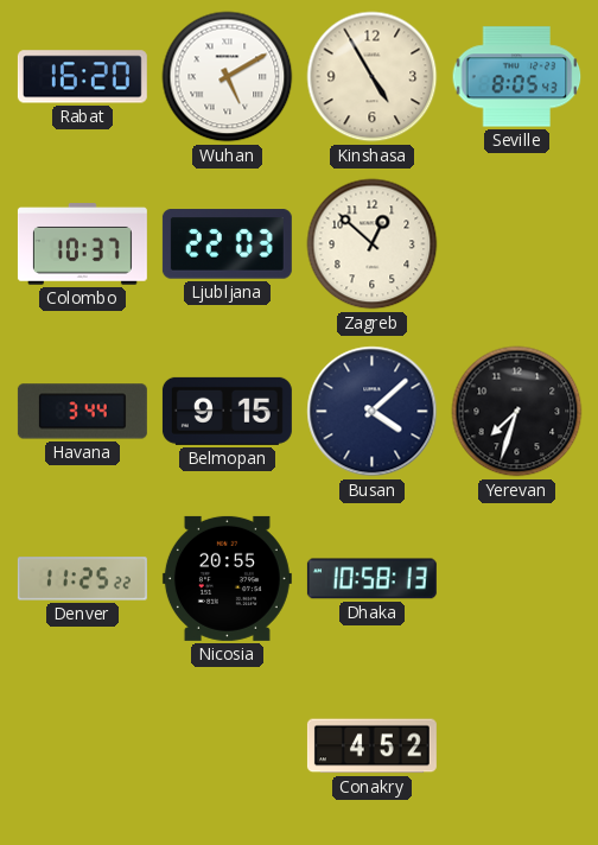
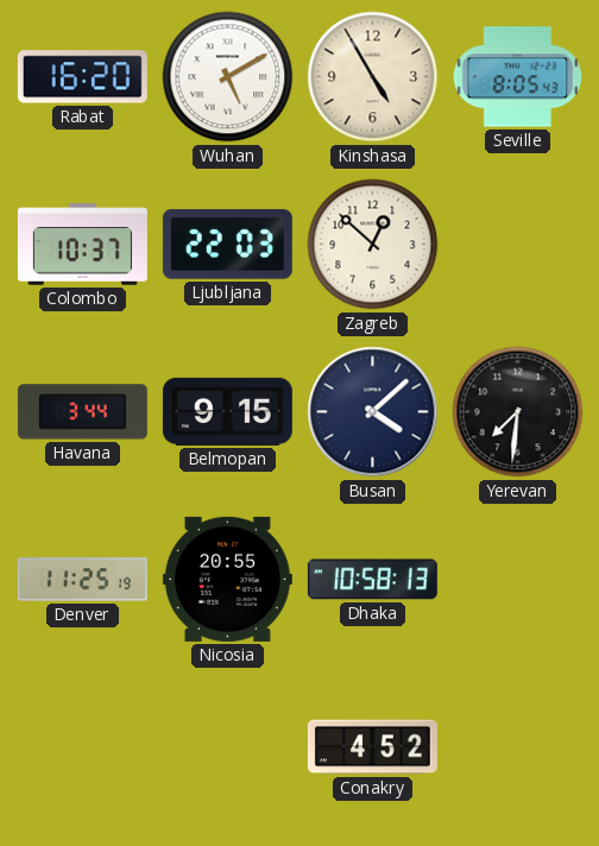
Yerevan: 7:33 -> 7:31
Denver: 11:25:22 -> 11:25:19
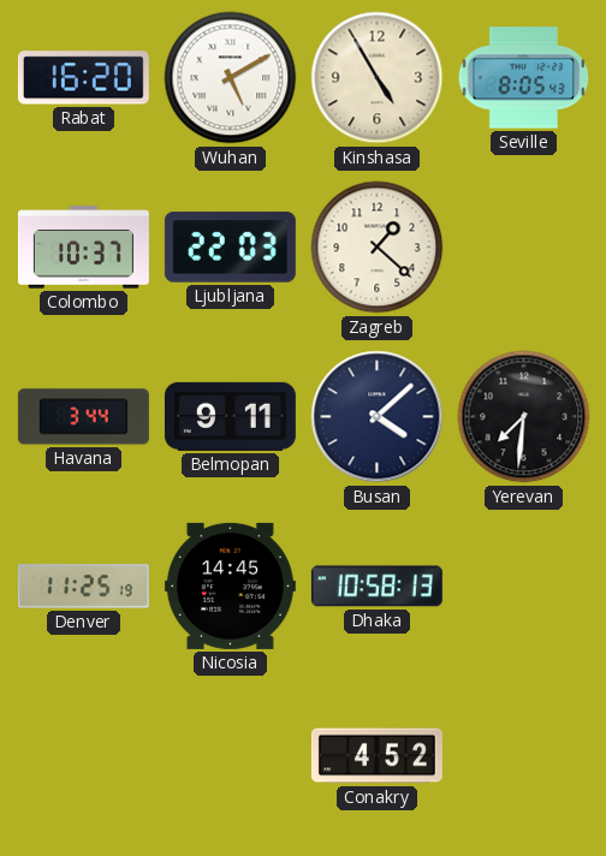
Zagreb: 12:52 -> 1:22
Belmopan: 9:15 -> 9:11
Nicosia: 20:55 -> 14:45
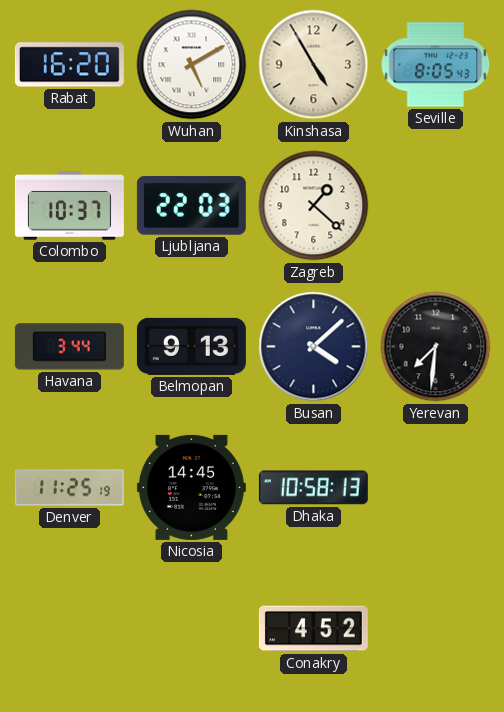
Belmopan: 9:11 -> 9:13
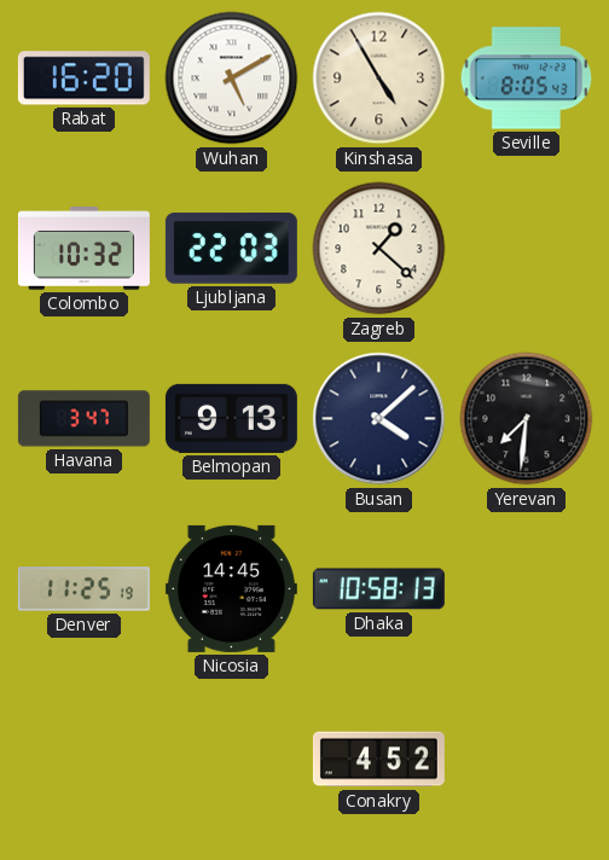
Colombo: 10:37 -> 10:32
Havana: 3:44 -> 3:47
